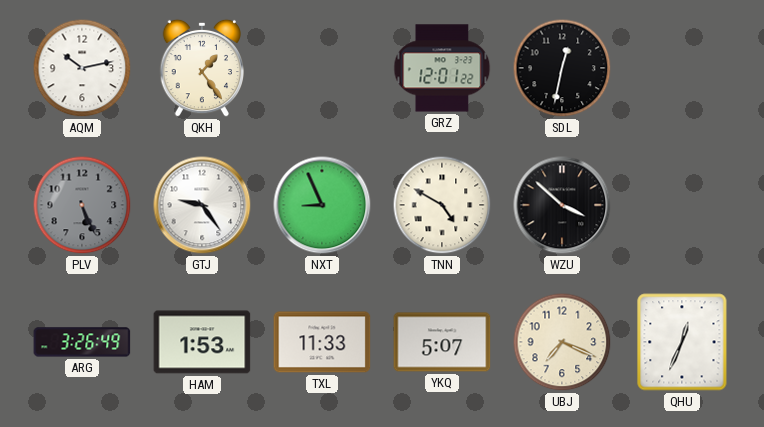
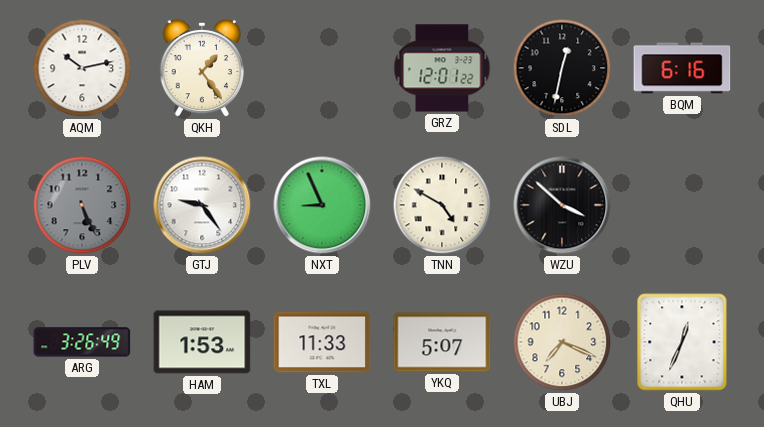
BQM: none -> 6:16
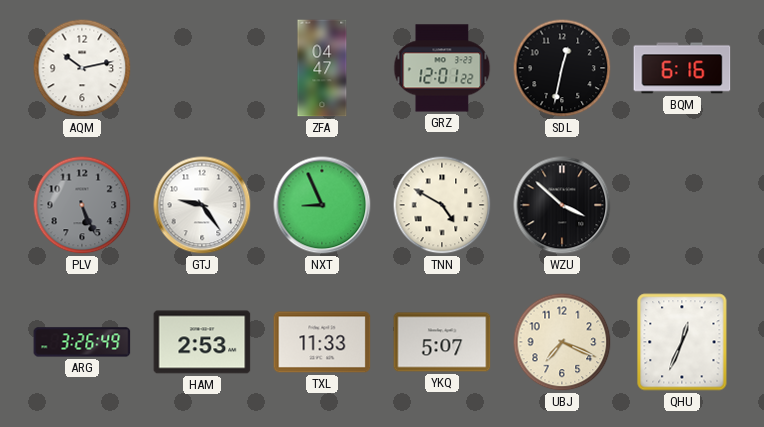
QKH: 1:24 -> none
ZFA: none -> 04:47
HAM: 1:53 -> 2:53
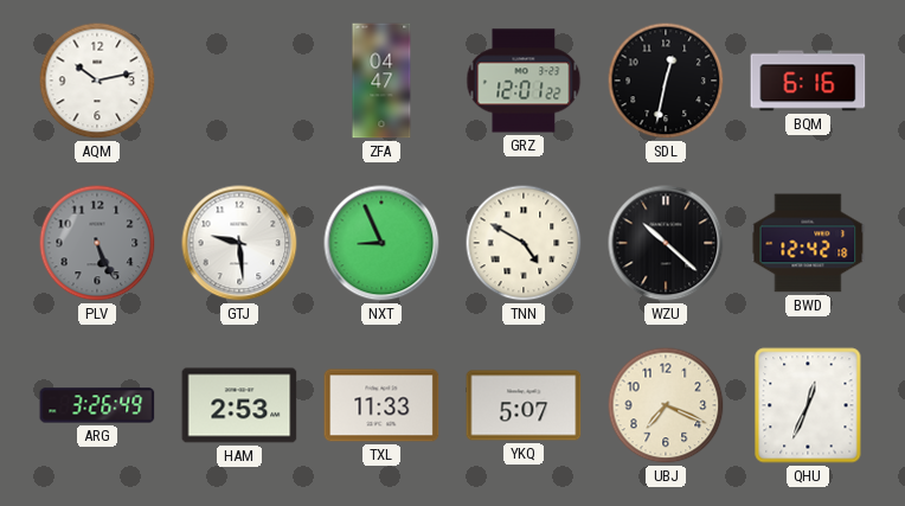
GTJ: 9:24 -> 9:29
WZU: 3:52 -> 10:22
BWD: none -> 12:42
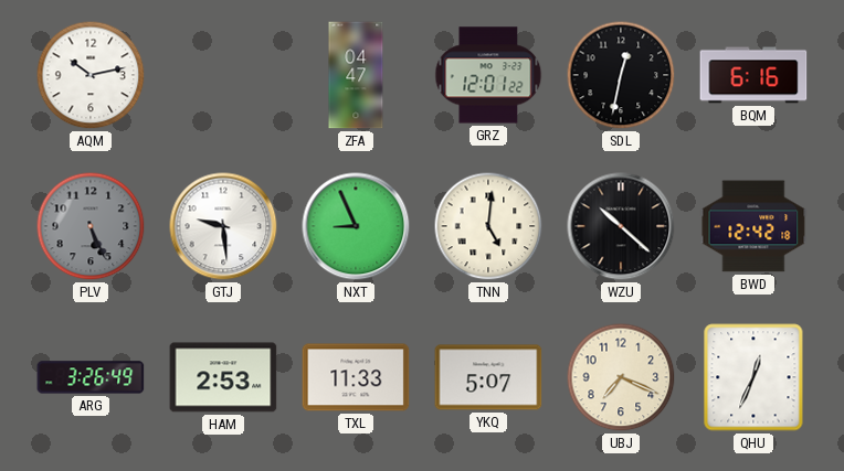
TNN: 4:50 -> 5:01
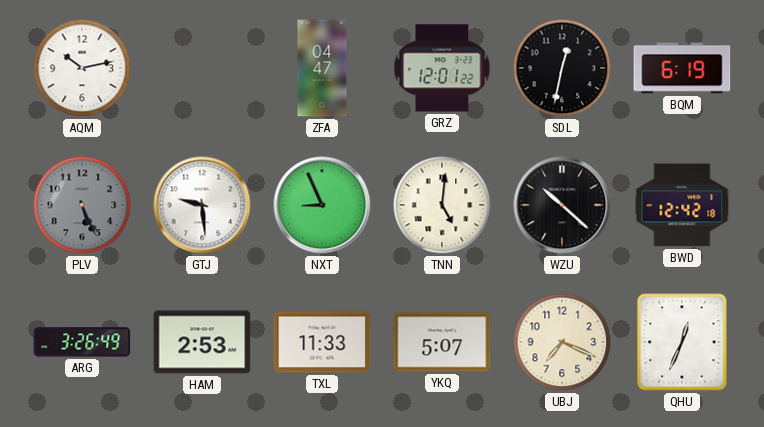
BQM: 6:16 -> 6:19
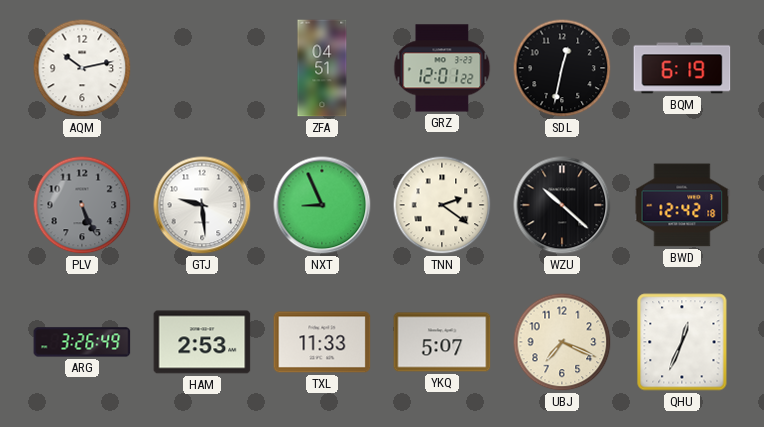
ZFA: 04:47 -> 04:51
TNN: 5:01 -> 2:21
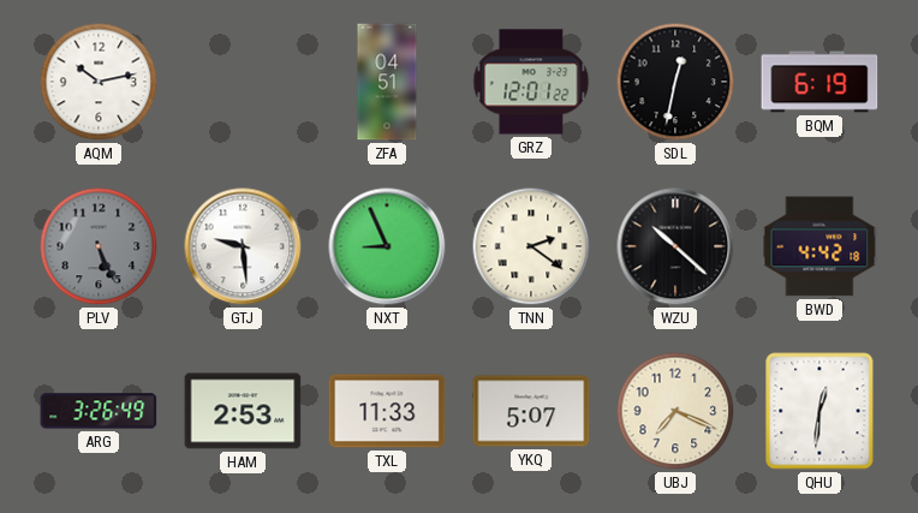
BWD: 12:42 -> 4:42
QHU: 12:34 -> 12:31
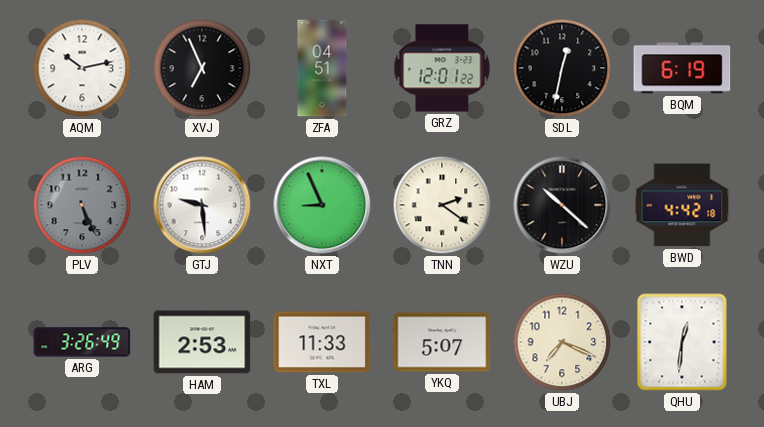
XVJ: none -> 6:56
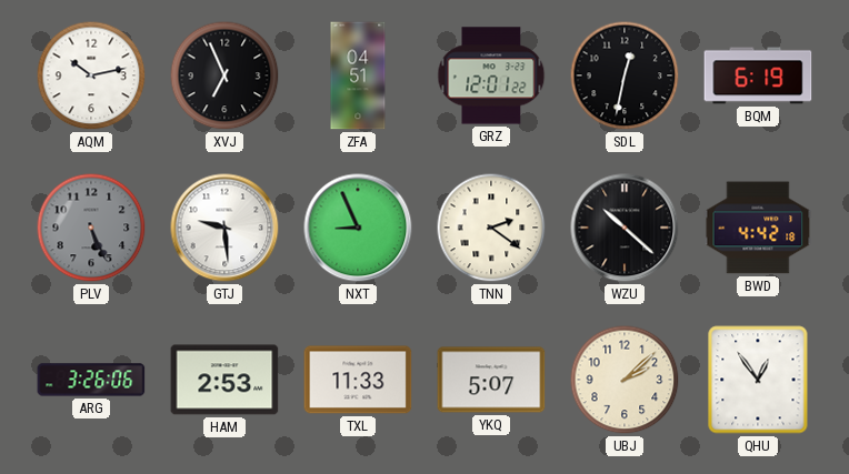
ARG: 3:26:49 -> 3:26:06
UBJ: 7:19 -> 2:08
QHU: 12:31 -> 12:54
